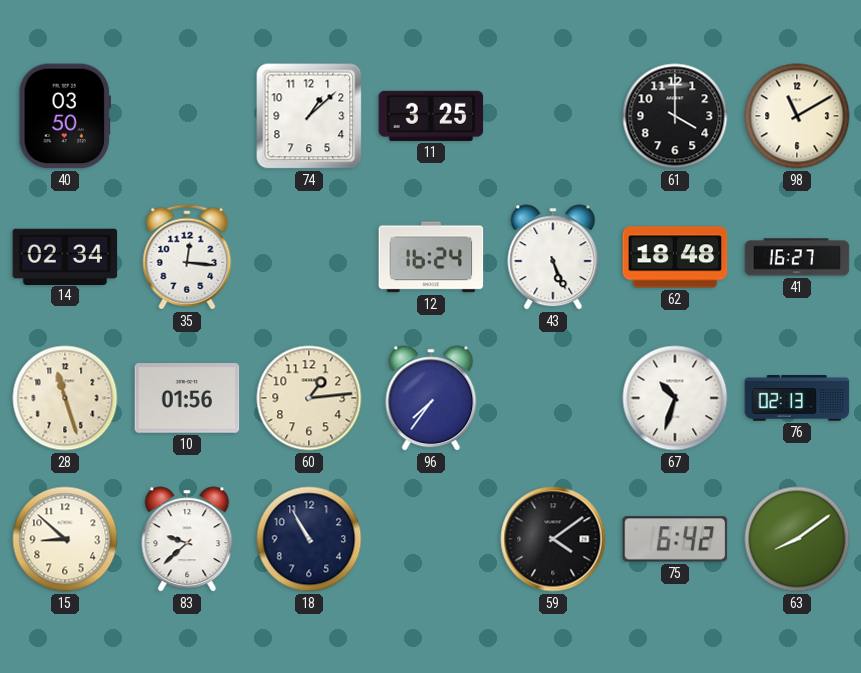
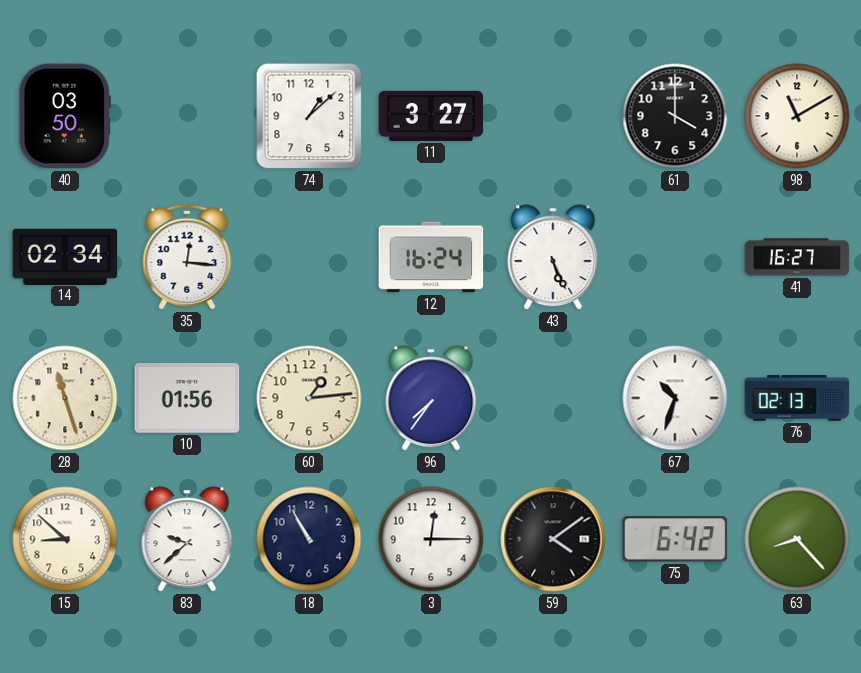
11: 3:25 -> 3:27
62: 18:48 -> none
3: none -> 12:15
63: 8:09 -> 8:23
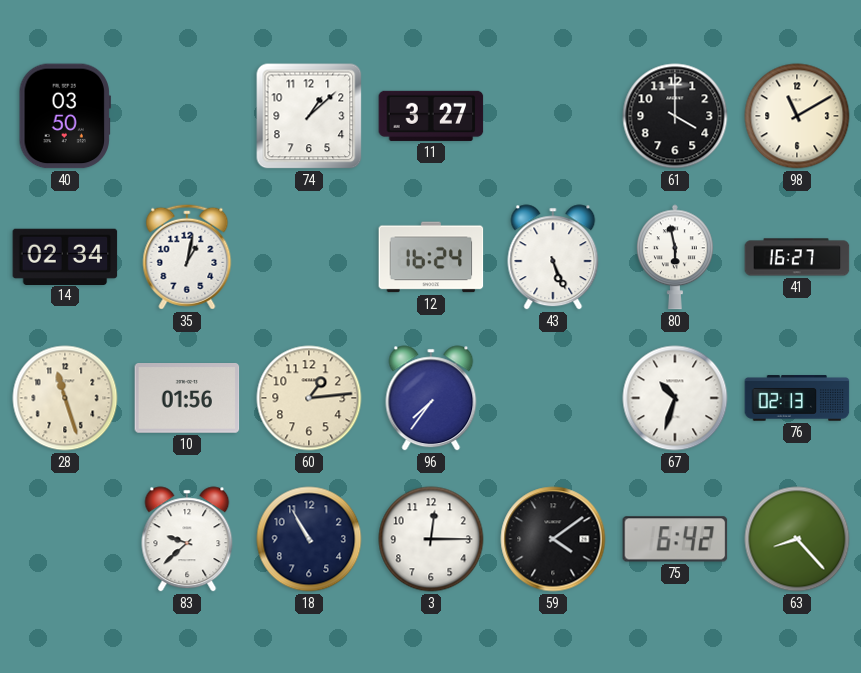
35: 12:16 -> 1:02
80: none -> 5:58
15: 8:52 -> none
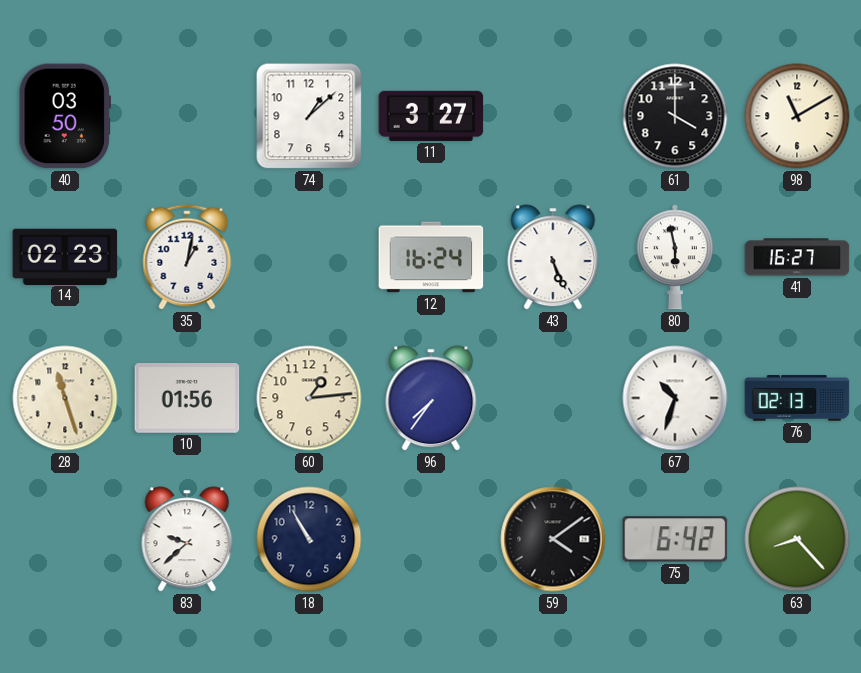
14: 02:34 -> 02:23
3: 12:15 -> none
